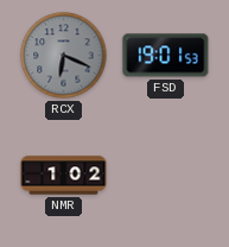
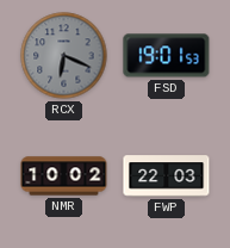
NMR: 1:02 -> 10:02
FWP: none -> 22:03
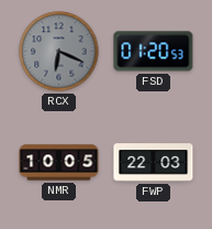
FSD: 19:01 -> 01:20
NMR: 10:02 -> 10:05
